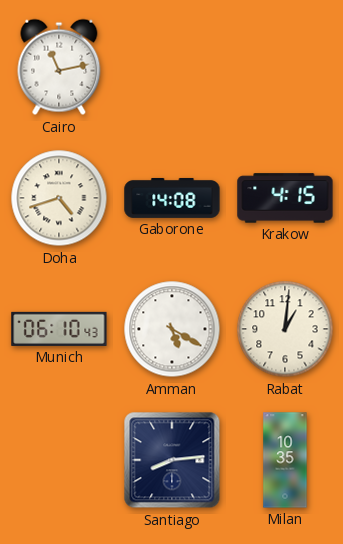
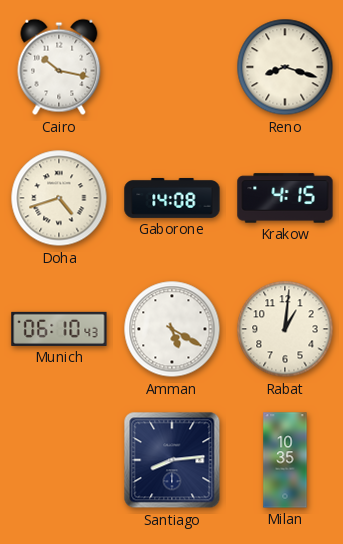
Cairo: 11:13 -> 10:17
Reno: none -> 8:18
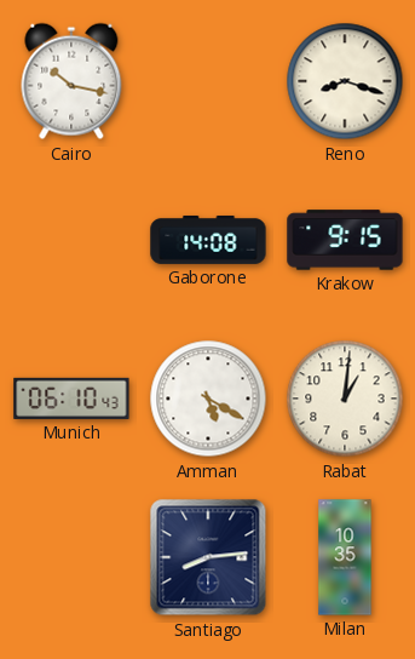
Doha: 4:42 -> none
Krakow: 4:15 -> 9:15
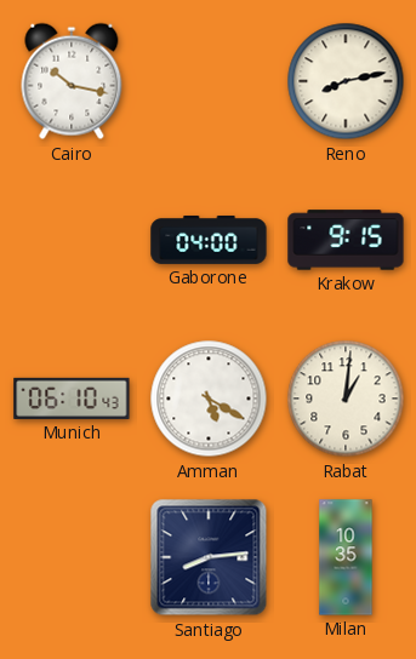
Reno: 8:18 -> 8:13
Gaborone: 14:08 -> 04:00
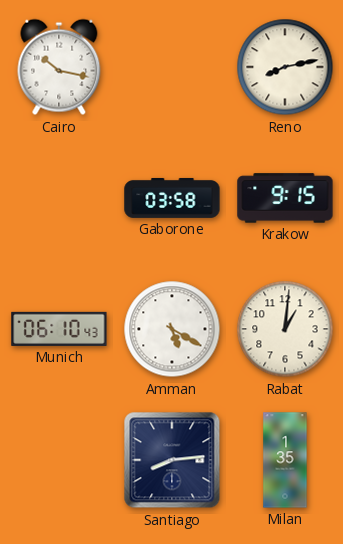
Gaborone: 04:00 -> 03:58
Milan: 10:35 -> 1:35
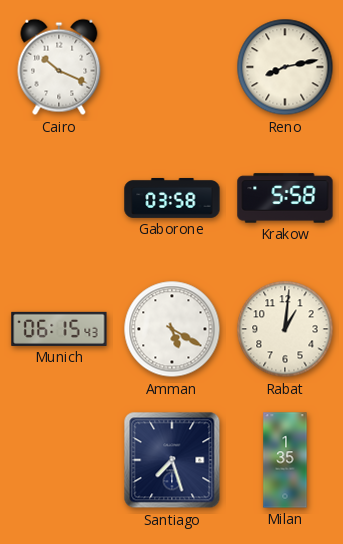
Cairo: 10:17 -> 10:19
Krakow: 9:15 -> 5:58
Munich: 06:10 -> 06:15
Santiago: 8:14 -> 7:27
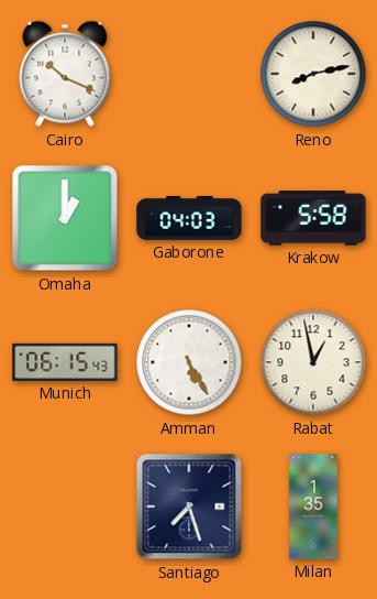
Omaha: none -> 1:00
Gaborone: 03:58 -> 04:03
Amman: 5:20 -> 5:25
Rabat: 1:01 -> 12:58
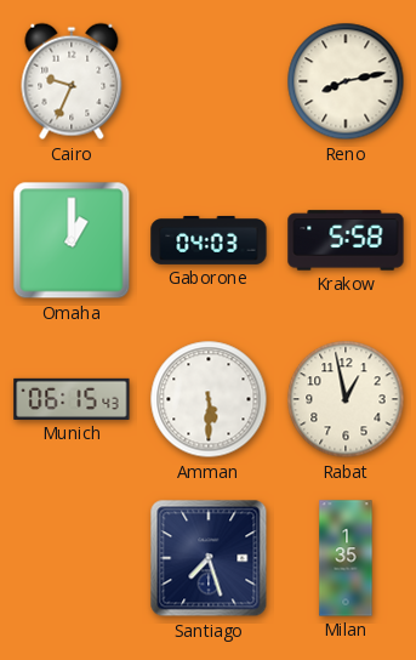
Cairo: 10:19 -> 9:34
Amman: 5:25 -> 5:30
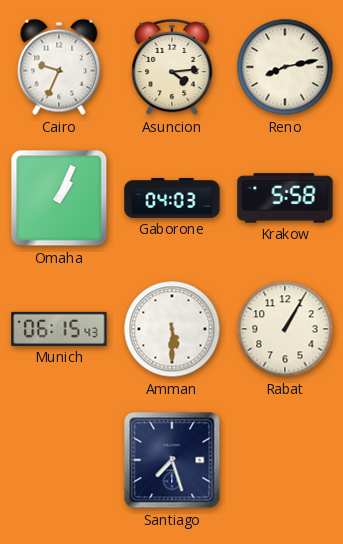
Asuncion: none -> 4:14
Omaha: 1:00 -> 1:04
Rabat: 12:58 -> 1:05
Milan: 1:35 -> none
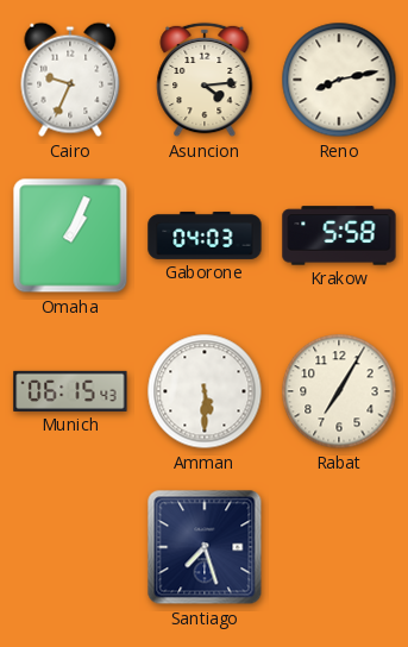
Rabat: 1:05 -> 7:05
